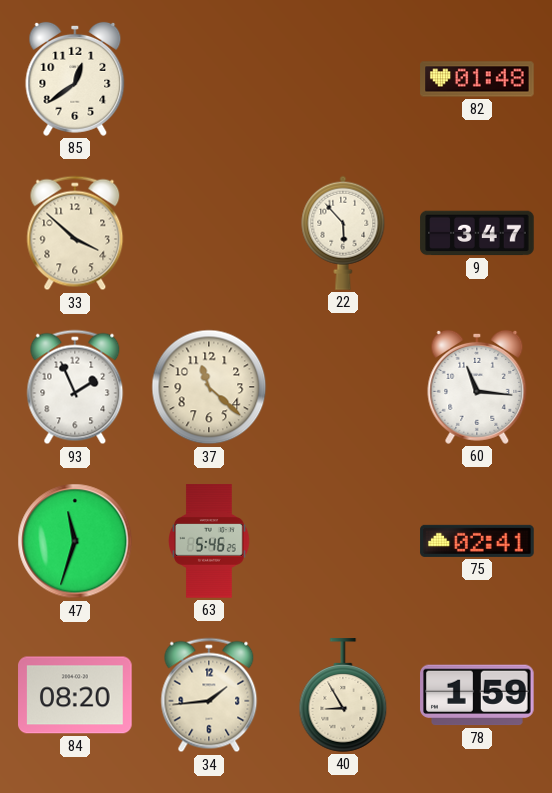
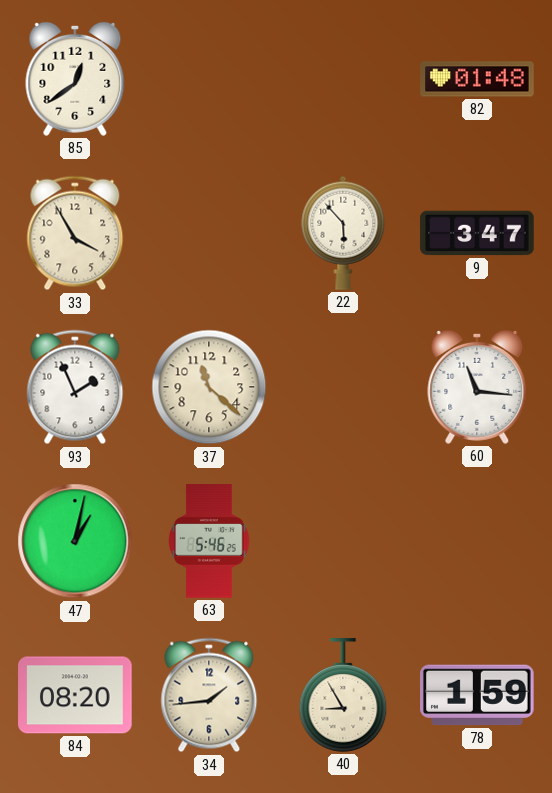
33: 3:52 -> 3:55
47: 11:33 -> 1:02
75: 02:41 -> none
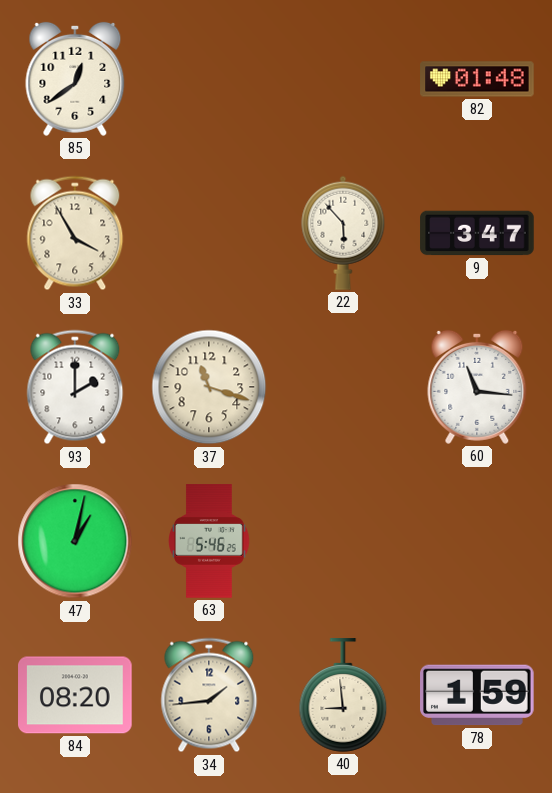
93: 1:56 -> 2:00
37: 11:22 -> 11:18
40: 8:55 -> 8:59
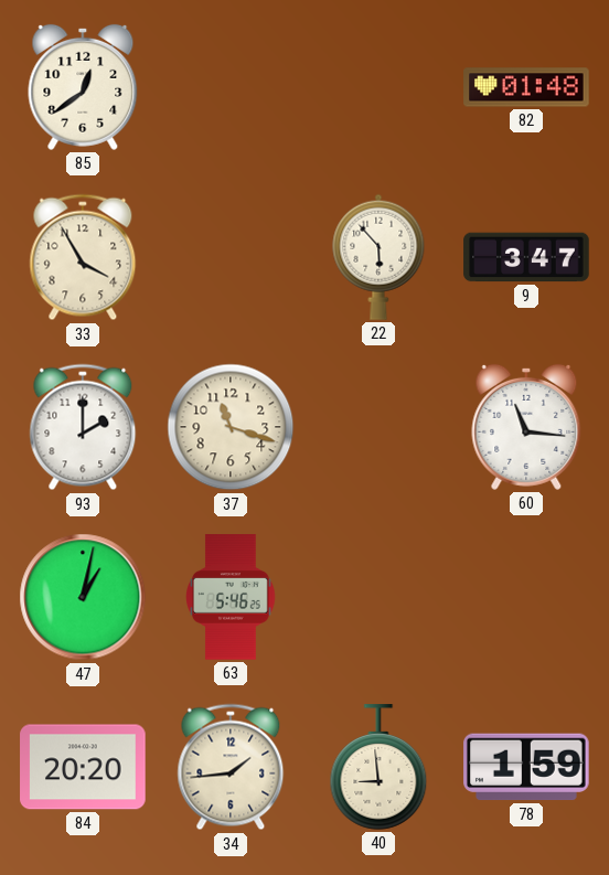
84: 08:20 -> 20:20
